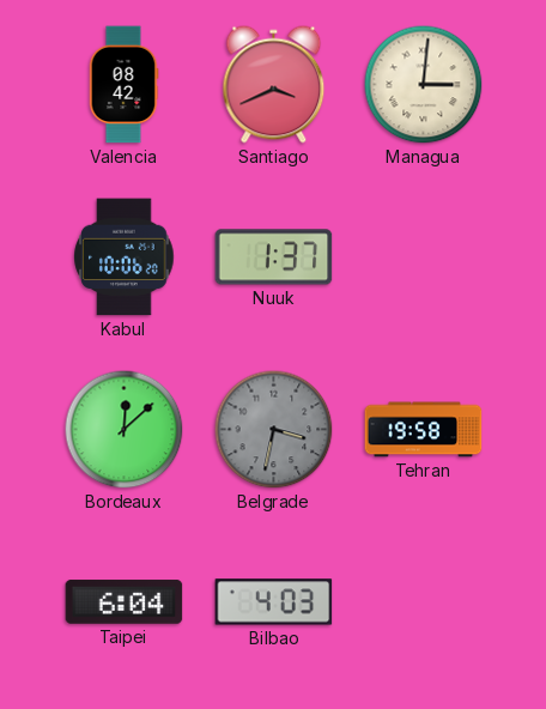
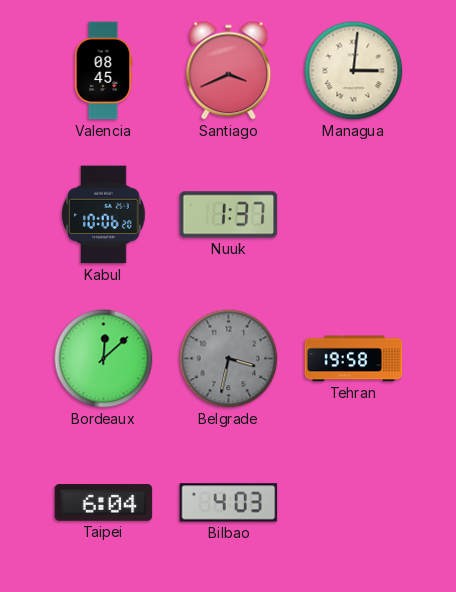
Valencia: 08:42 -> 08:45
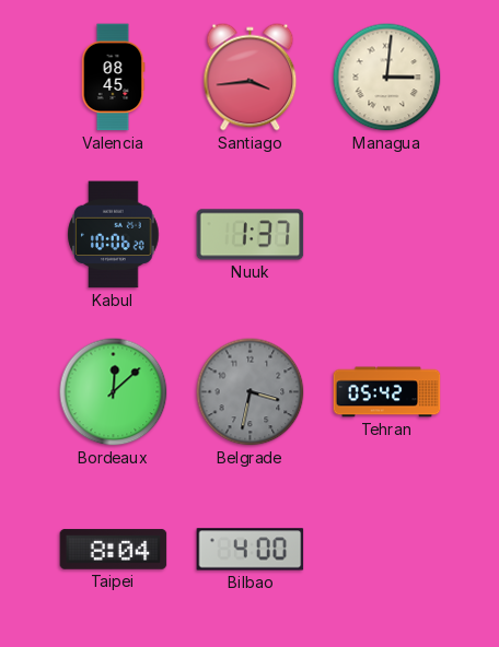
Santiago: 3:41 -> 3:44
Tehran: 19:58 -> 05:42
Taipei: 6:04 -> 8:04
Bilbao: 4:03 -> 4:00
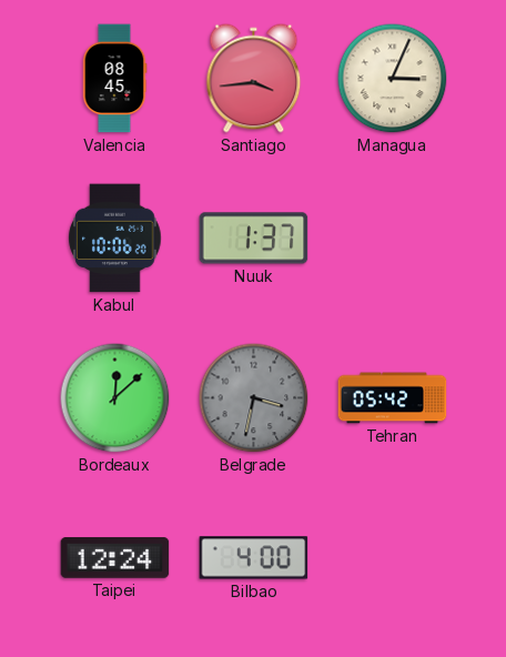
Managua: 3:01 -> 3:04
Taipei: 8:04 -> 12:24
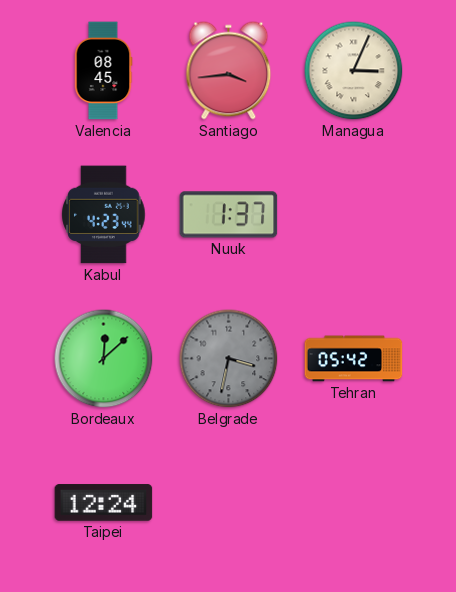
Kabul: 10:06 -> 4:23
Bilbao: 4:00 -> none
